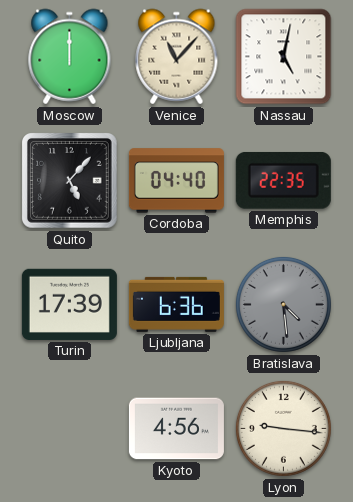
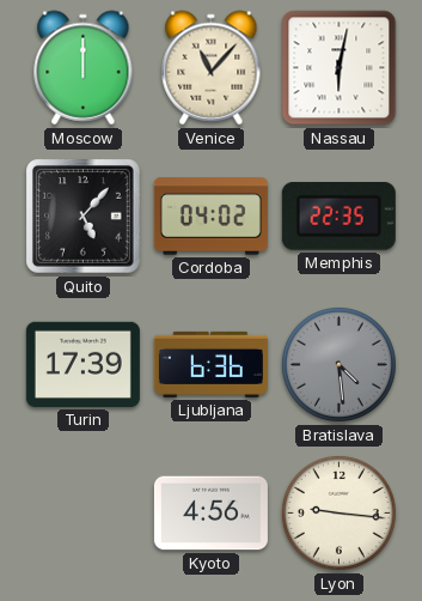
Nassau: 5:02 -> 6:02
Cordoba: 04:40 -> 04:02
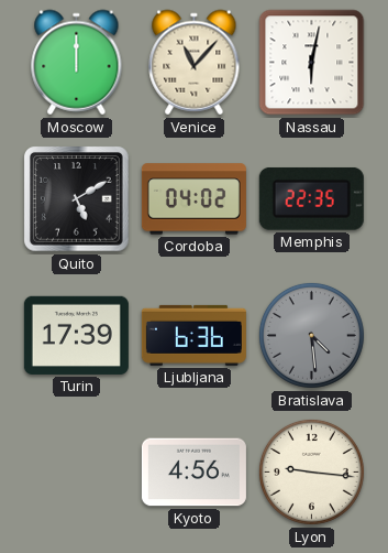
Quito: 5:07 -> 5:10
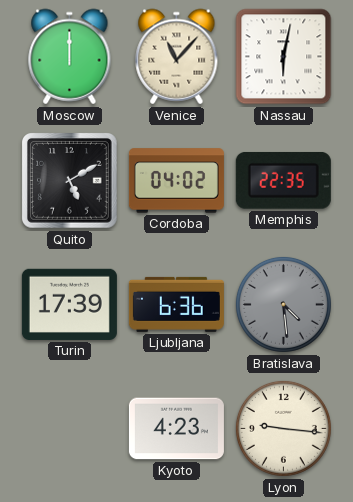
Kyoto: 4:56 -> 4:23
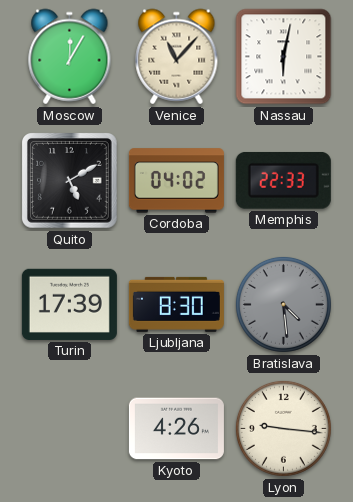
Moscow: 12:00 -> 12:05
Memphis: 22:35 -> 22:33
Ljubljana: 6:36 -> 8:30
Kyoto: 4:23 -> 4:26
